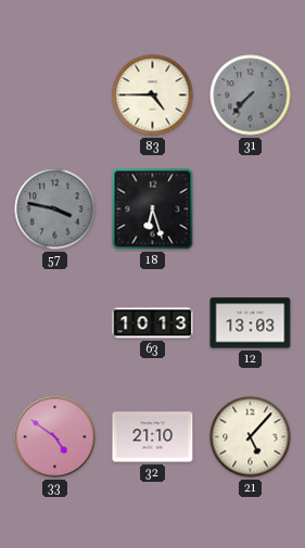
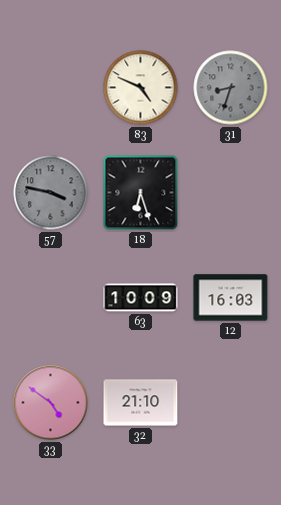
83: 4:45 -> 4:49
31: 7:37 -> 8:33
63: 10:13 -> 10:09
12: 13:03 -> 16:03
21: 5:07 -> none
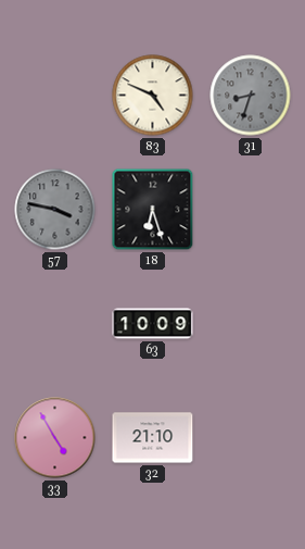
12: 16:03 -> none
33: 4:51 -> 4:55
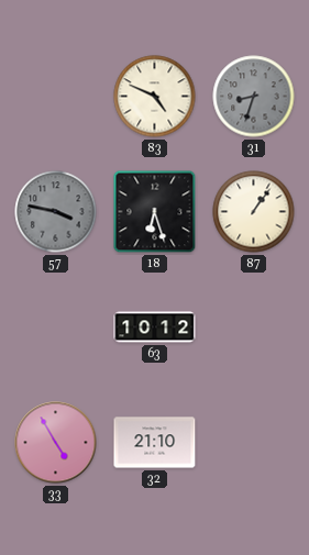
87: none -> 1:06
63: 10:09 -> 10:12
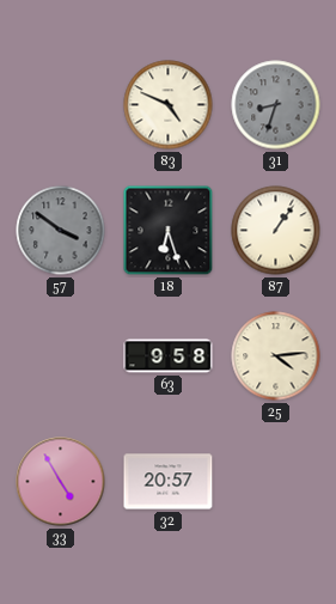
57: 3:47 -> 3:51
63: 10:12 -> 9:58
25: none -> 4:14
32: 21:10 -> 20:57
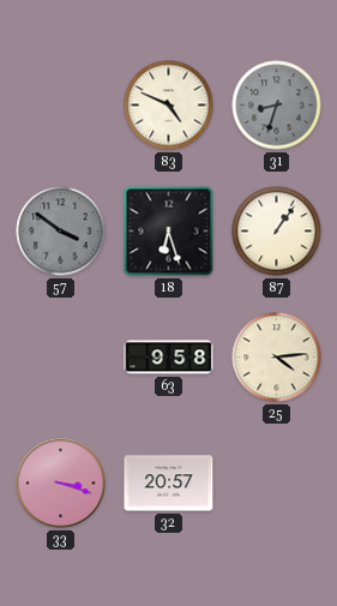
33: 4:55 -> 3:18
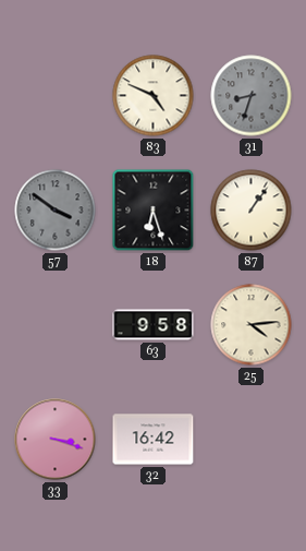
32: 20:57 -> 16:42
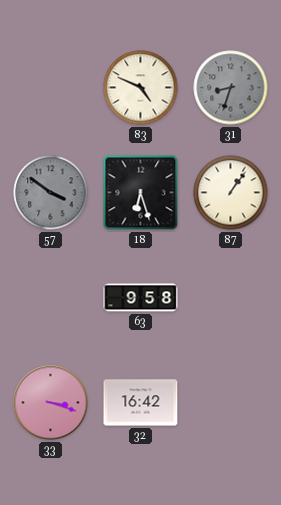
25: 4:14 -> none
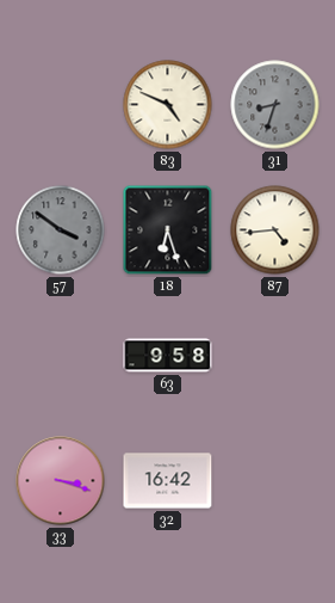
87: 1:06 -> 4:44
